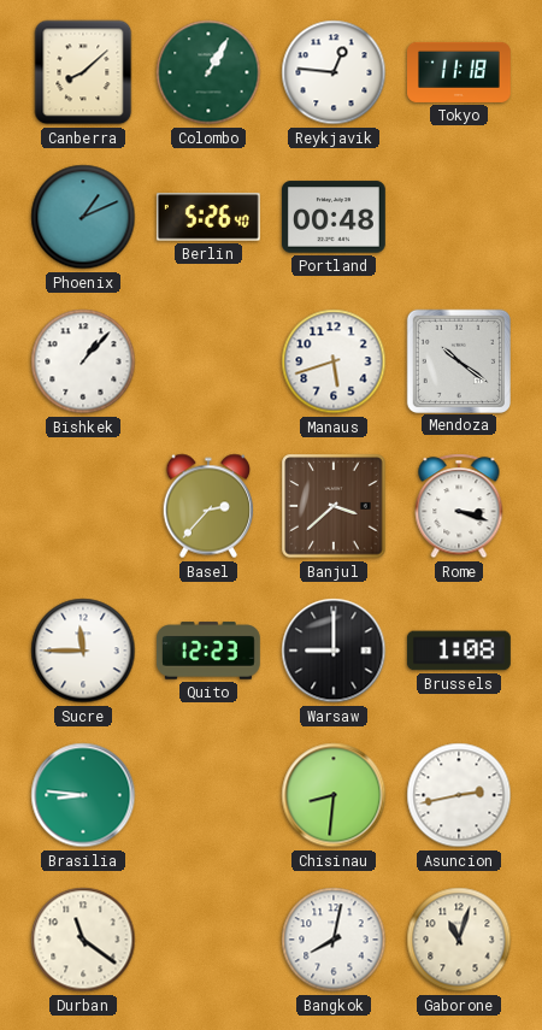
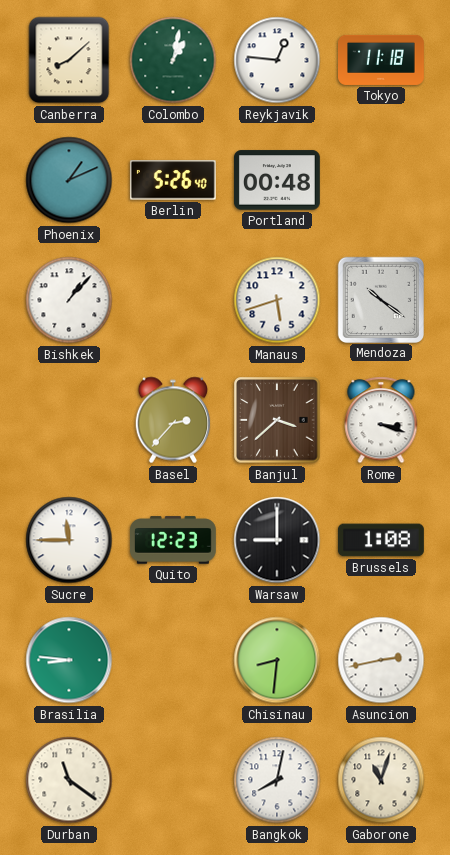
Colombo: 1:05 -> 1:02
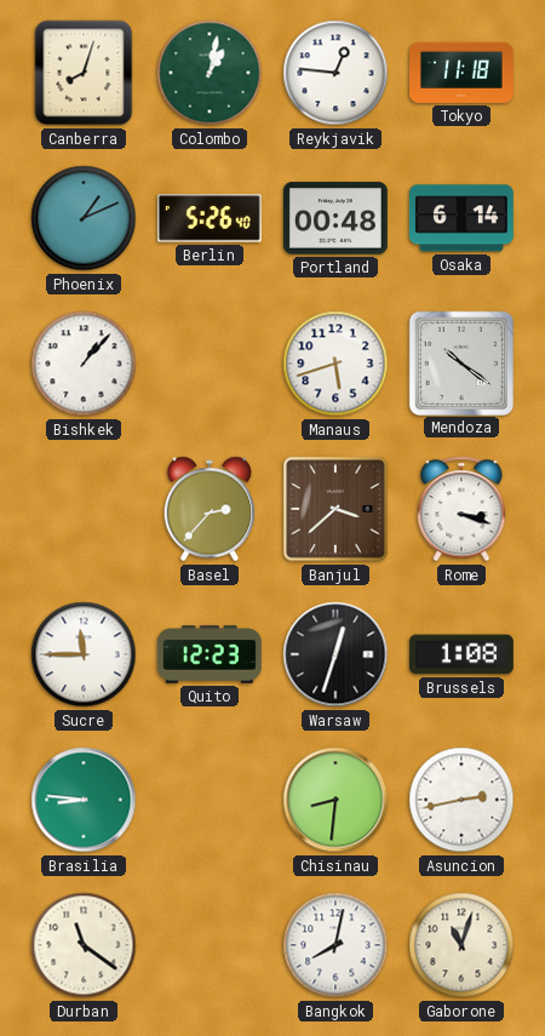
Canberra: 8:08 -> 8:03
Osaka: none -> 6:14
Warsaw: 9:00 -> 12:33
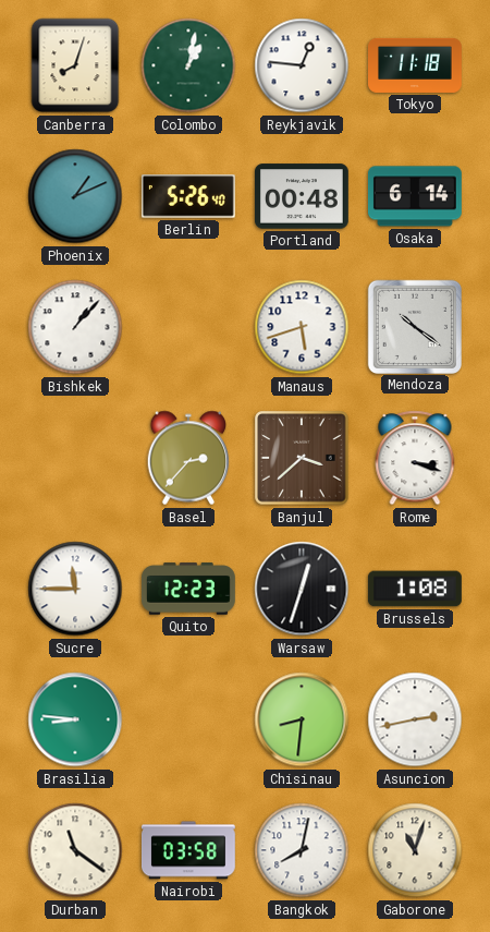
Nairobi: none -> 03:58
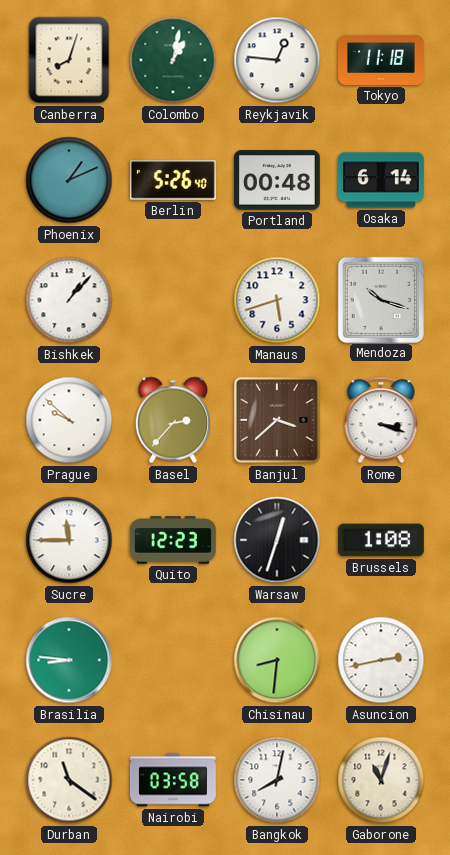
Mendoza: 10:21 -> 10:18
Prague: none -> 9:52
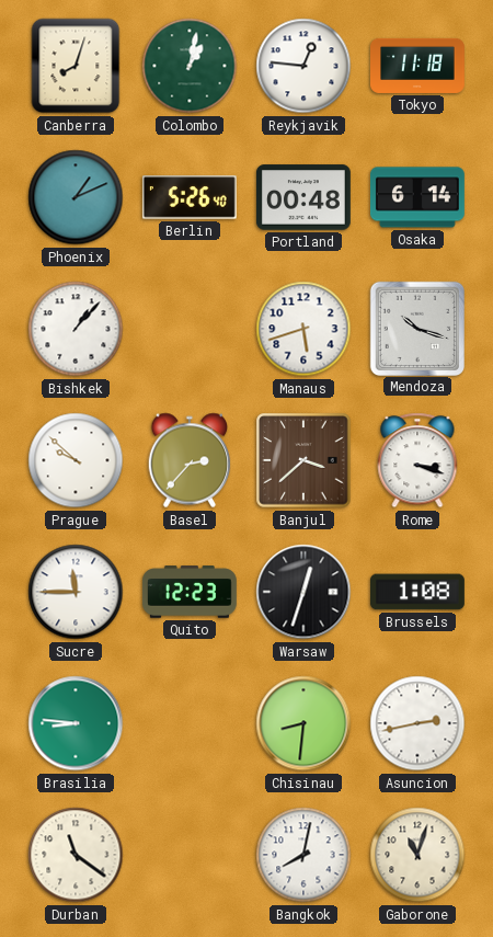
Nairobi: 03:58 -> none
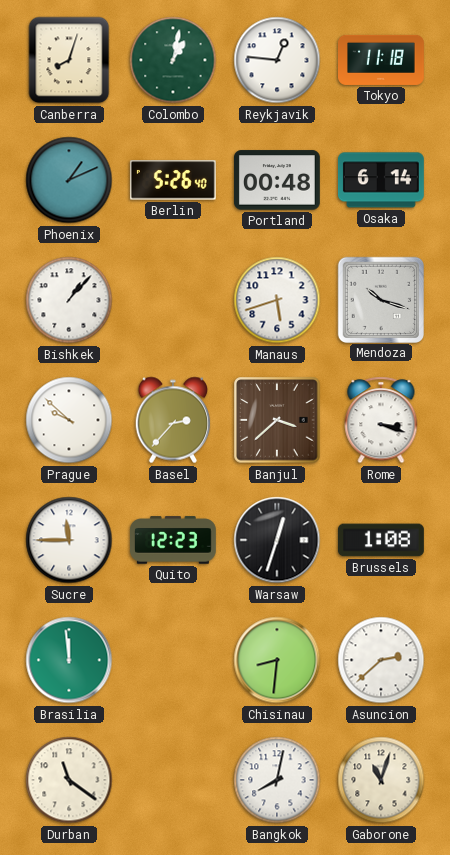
Brasilia: 8:46 -> 11:59
Asuncion: 2:43 -> 2:38
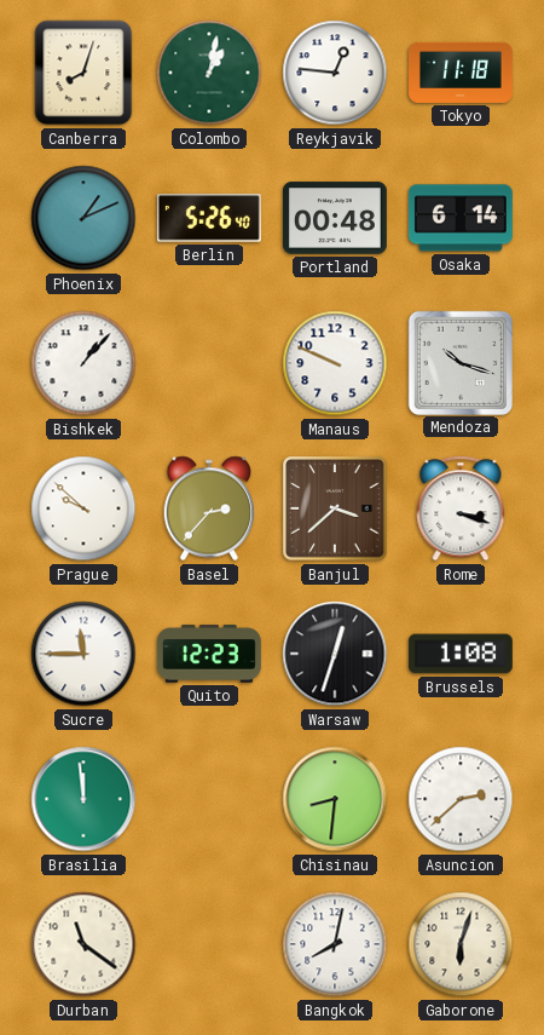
Manaus: 5:42 -> 9:49
Gaborone: 11:03 -> 6:03
